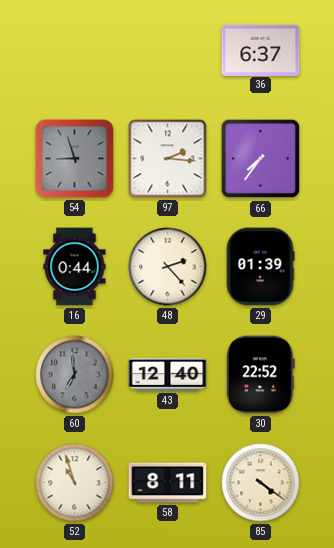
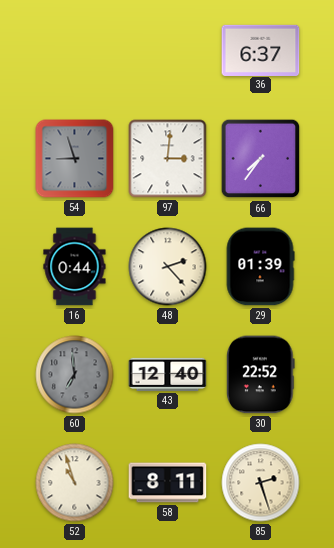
97: 2:16 -> 3:01
85: 4:21 -> 2:27
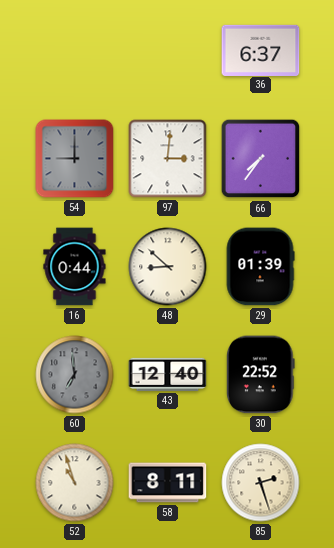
54: 8:57 -> 9:00
48: 2:23 -> 8:52
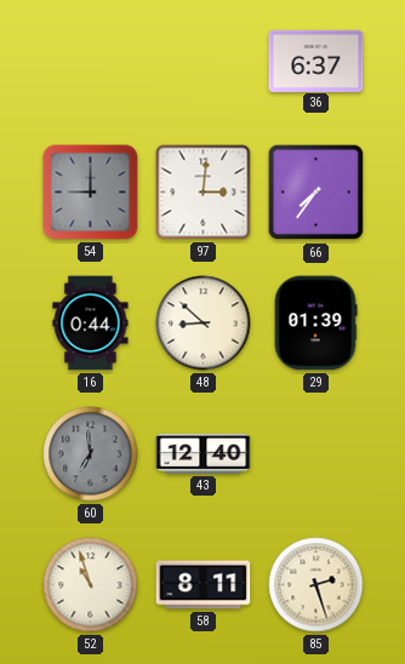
30: 22:52 -> none
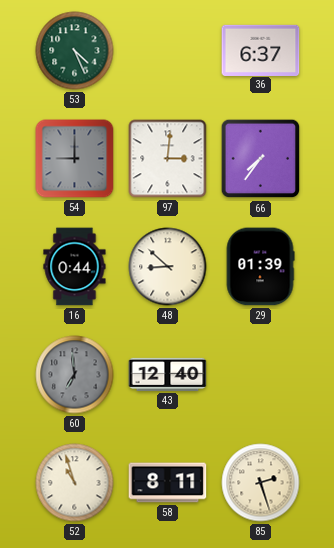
53: none -> 4:26
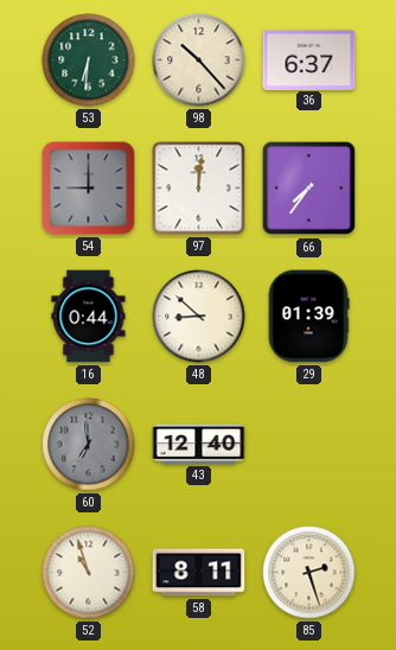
53: 4:26 -> 6:31
98: none -> 10:23
97: 3:01 -> 12:01
